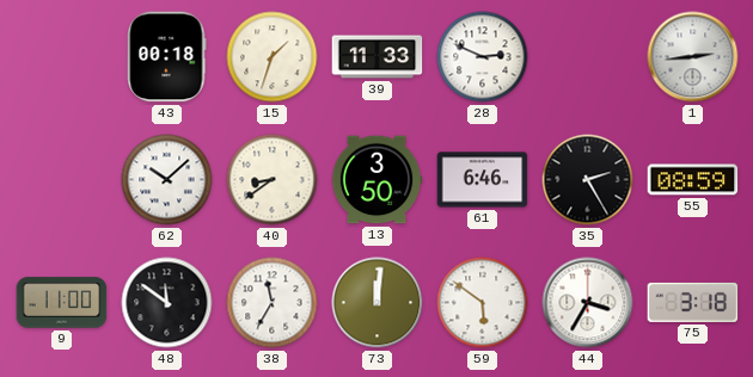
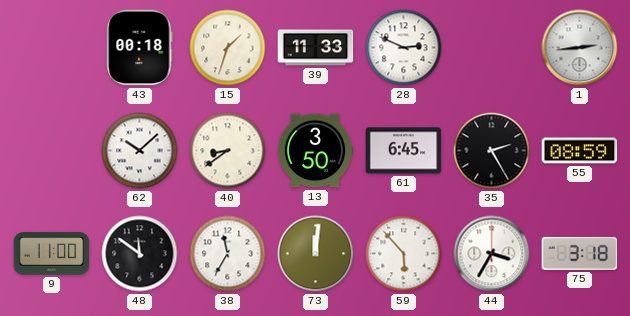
61: 6:46 -> 6:45
59: 5:51 -> 5:53
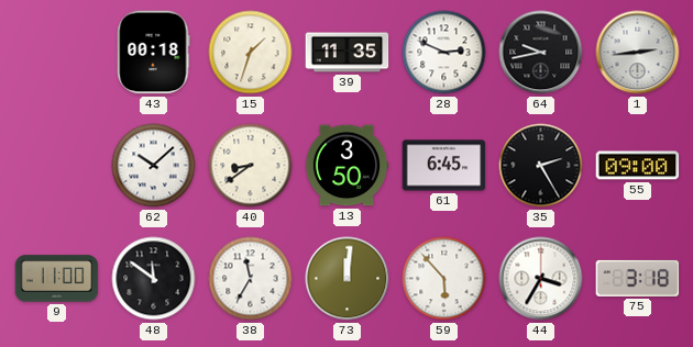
39: 11:33 -> 11:35
64: none -> 9:43
55: 08:59 -> 09:00
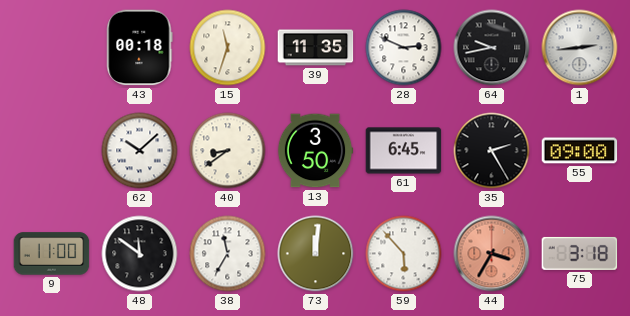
15: 1:33 -> 11:33
44 dial: white -> salmon
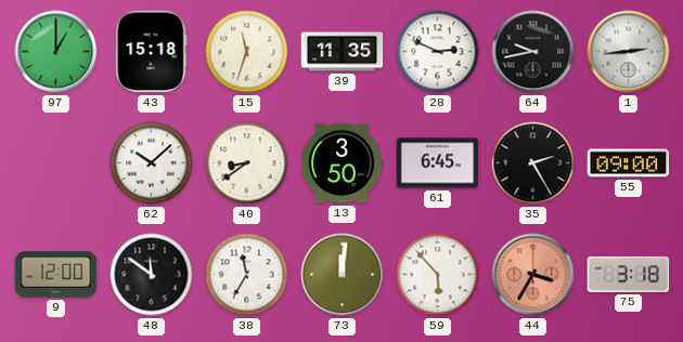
97: none -> 1:00
43: 00:18 -> 15:18
9: 11:00 -> 12:00
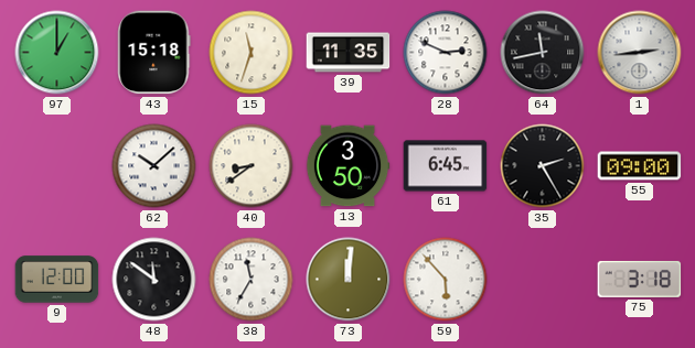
64: 9:43 -> 11:43
44: 3:35 -> none
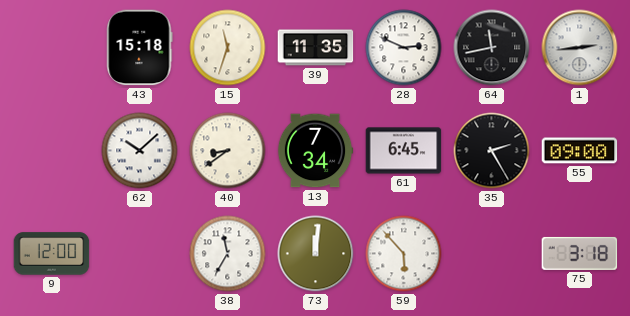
97: 1:00 -> none
13: 3:50 -> 7:34
48: 11:51 -> none
